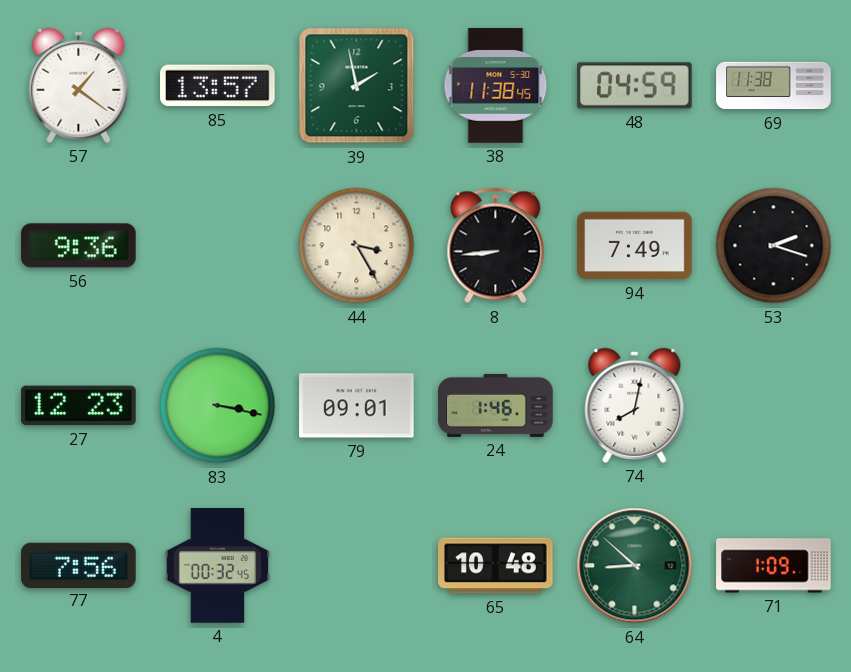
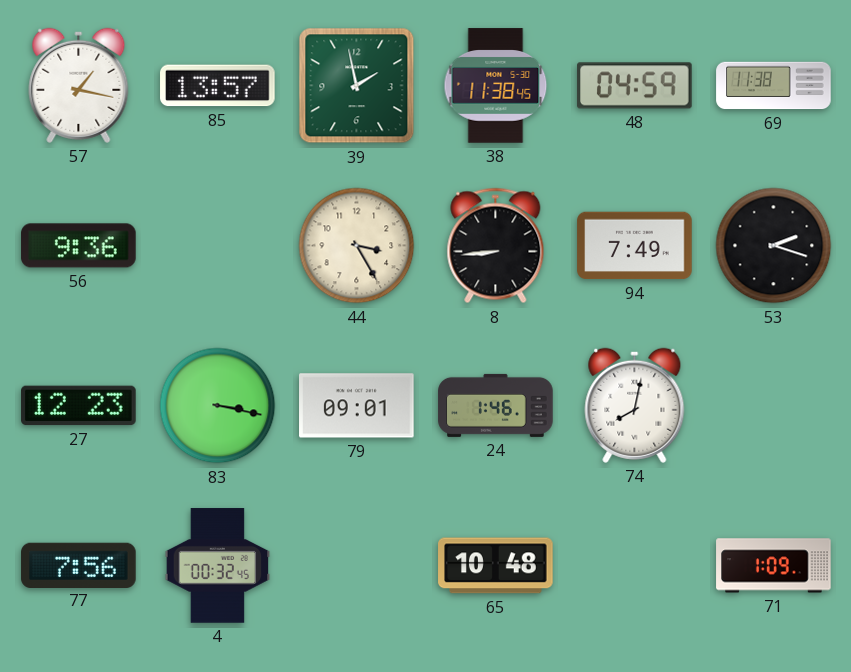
57: 1:21 -> 1:17
64: 8:52 -> none
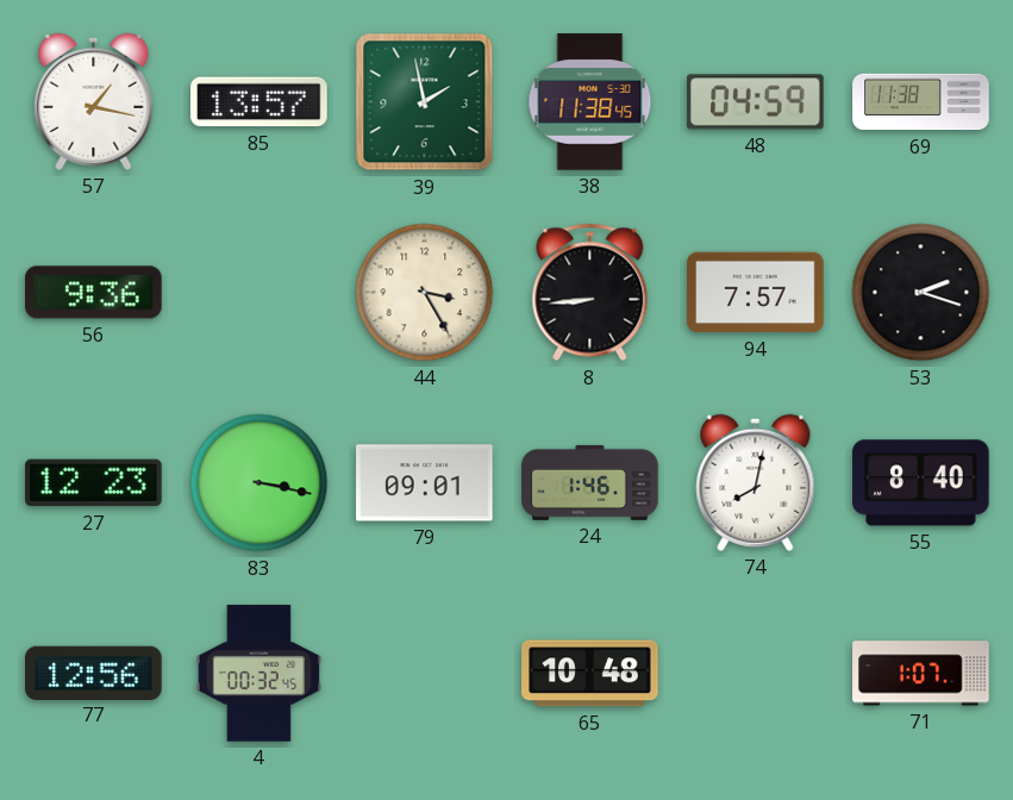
94: 7:49 -> 7:57
55: none -> 8:40
77: 7:56 -> 12:56
71: 1:09 -> 1:07
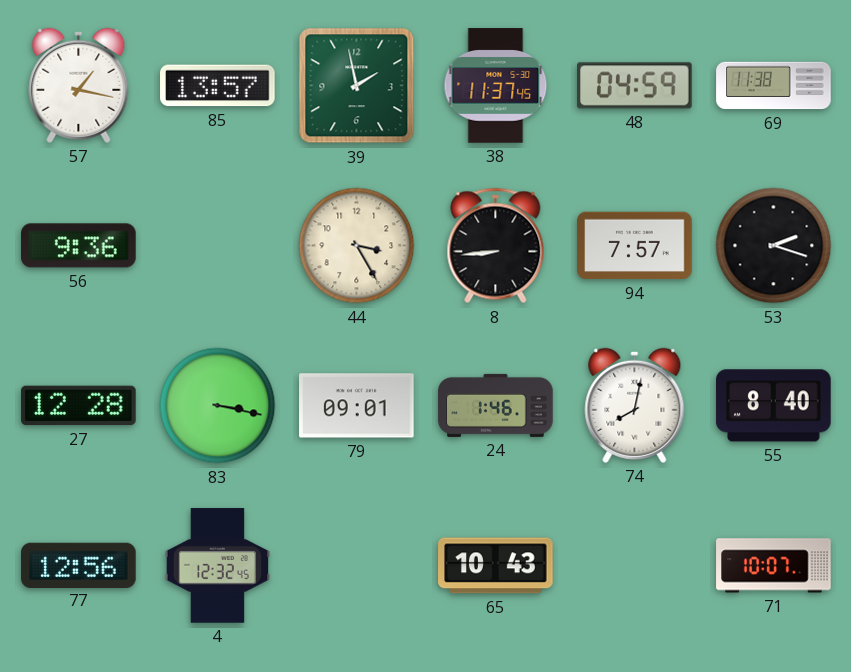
38: 11:38 -> 11:37
27: 12:23 -> 12:28
4: 00:32 -> 12:32
65: 10:48 -> 10:43
71: 1:07 -> 10:07
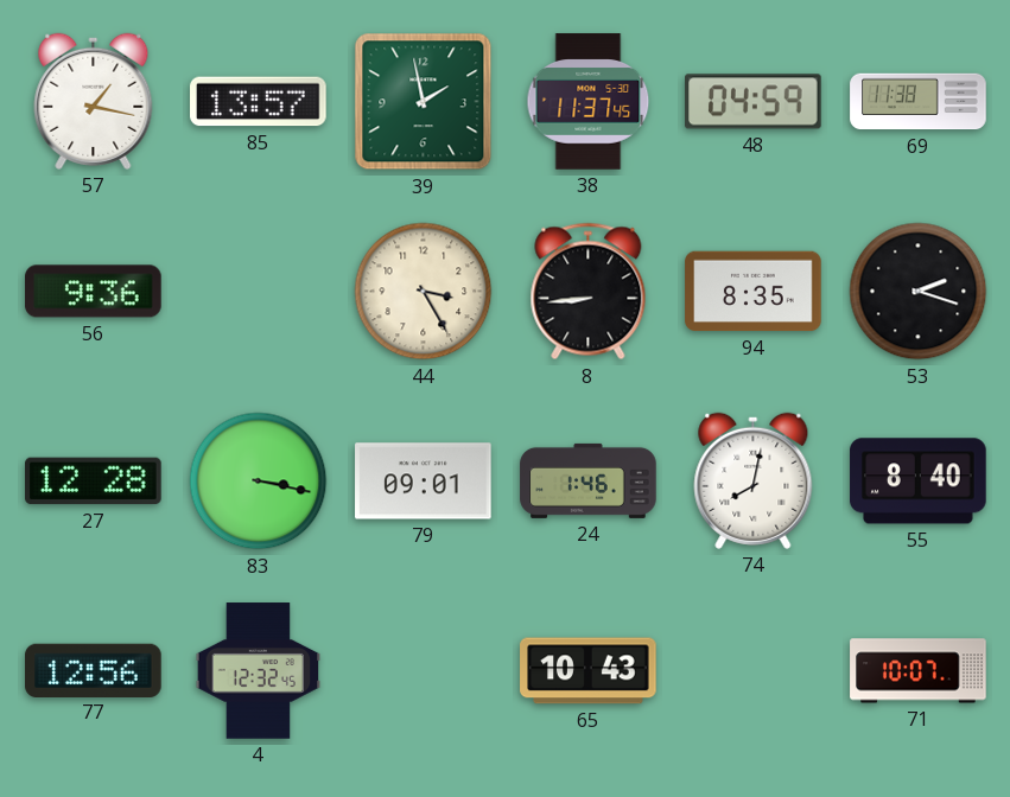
94: 7:57 -> 8:35
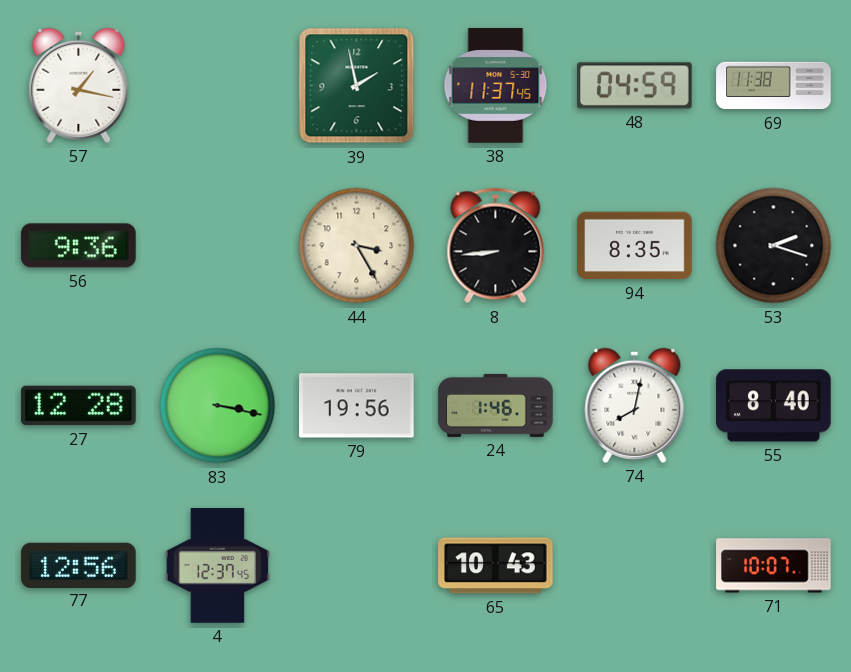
85: 13:57 -> none
79: 09:01 -> 19:56
4: 12:32 -> 12:37
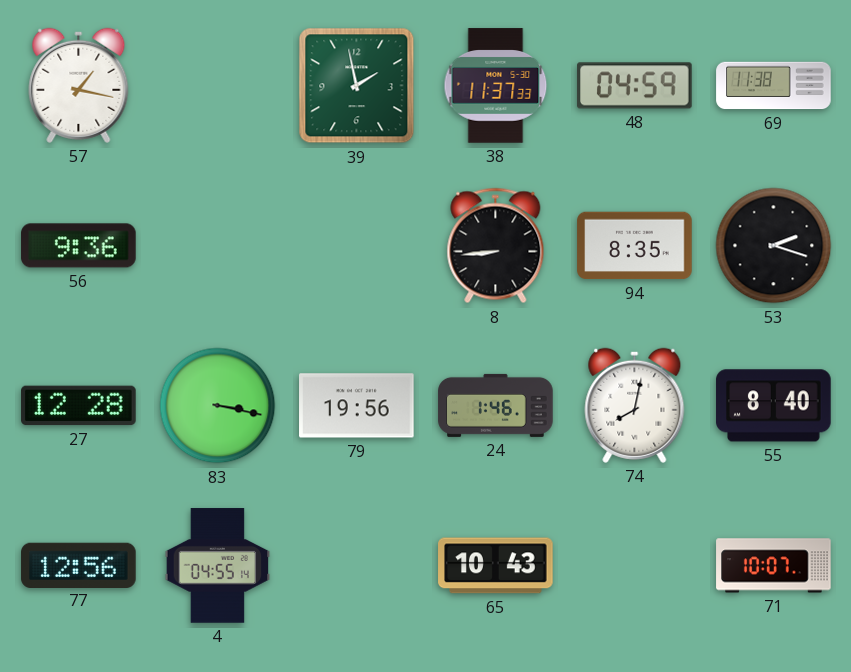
38: 11:37:45 -> 11:37:33
44: 3:25 -> none
4: 12:37 -> 04:55
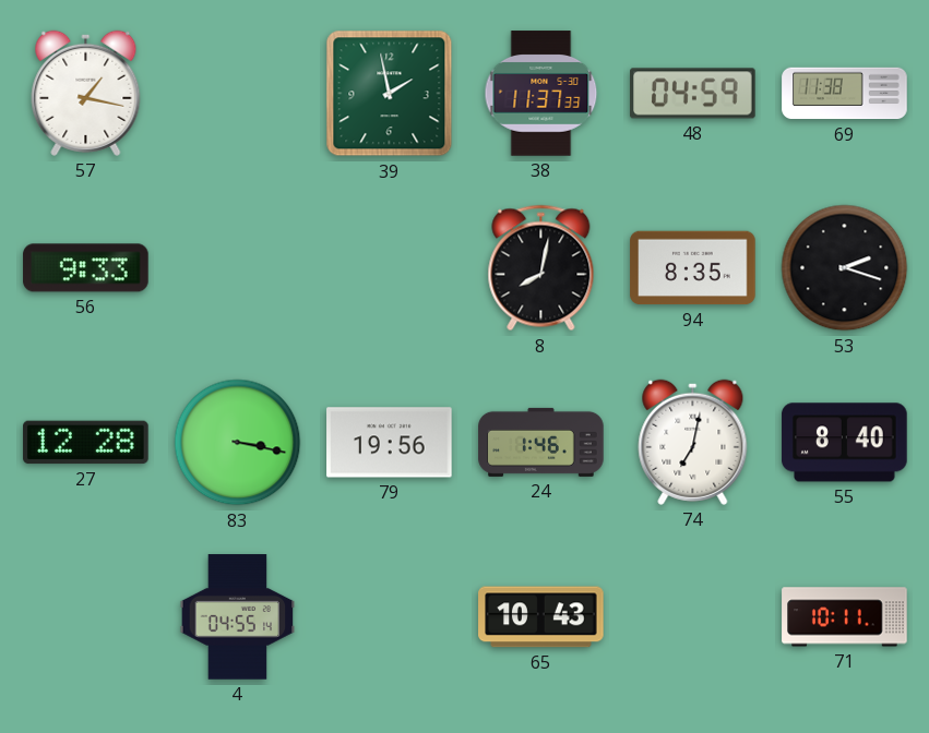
56: 9:36 -> 9:33
8: 8:44 -> 8:02
74: 8:02 -> 7:02
77: 12:56 -> none
71: 10:07 -> 10:11
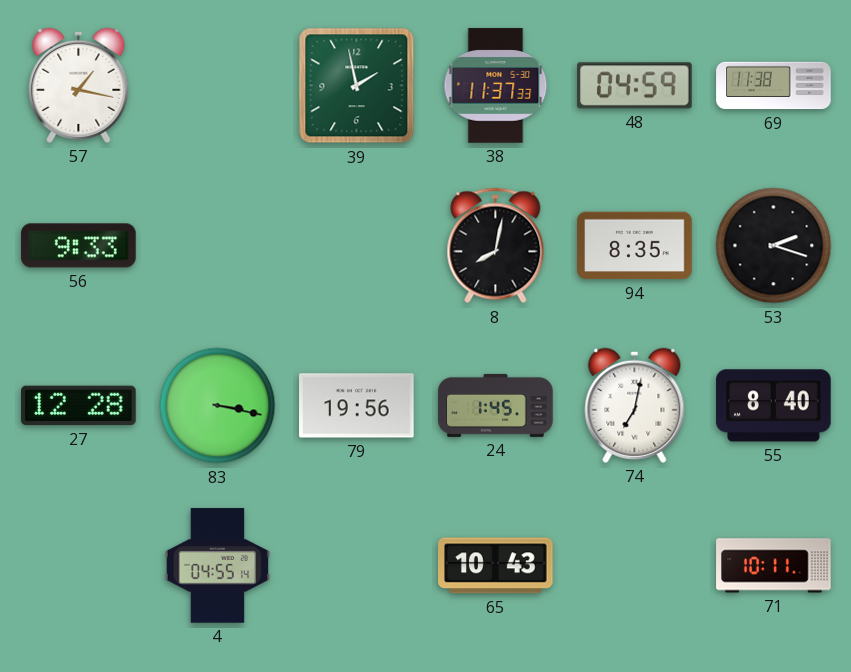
24: 1:46 -> 1:45
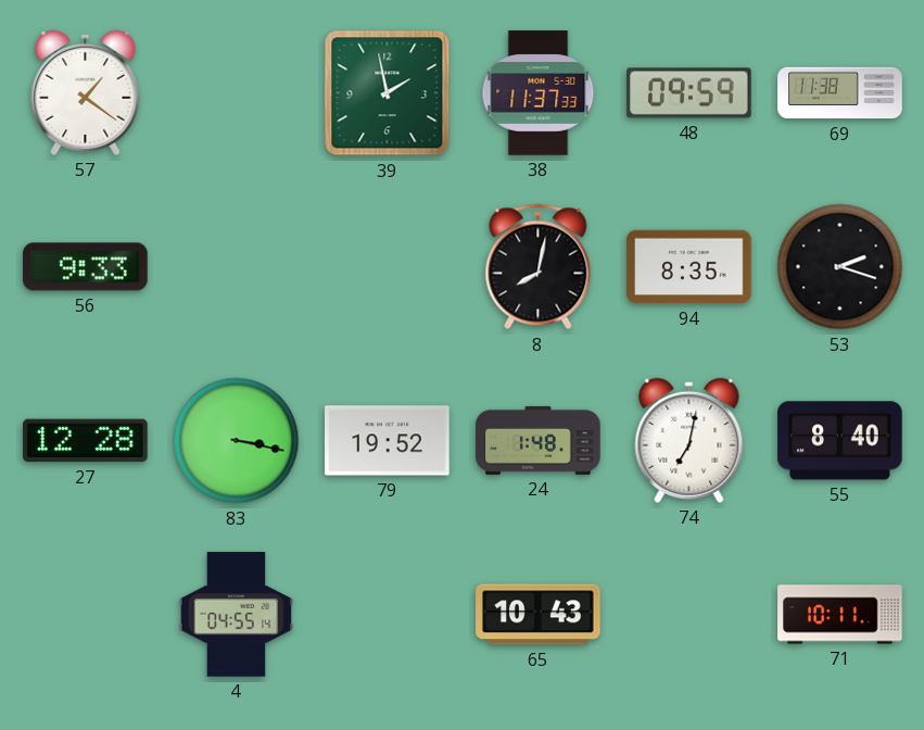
57: 1:17 -> 1:21
48: 04:59 -> 09:59
79: 19:56 -> 19:52
24: 1:45 -> 1:48
